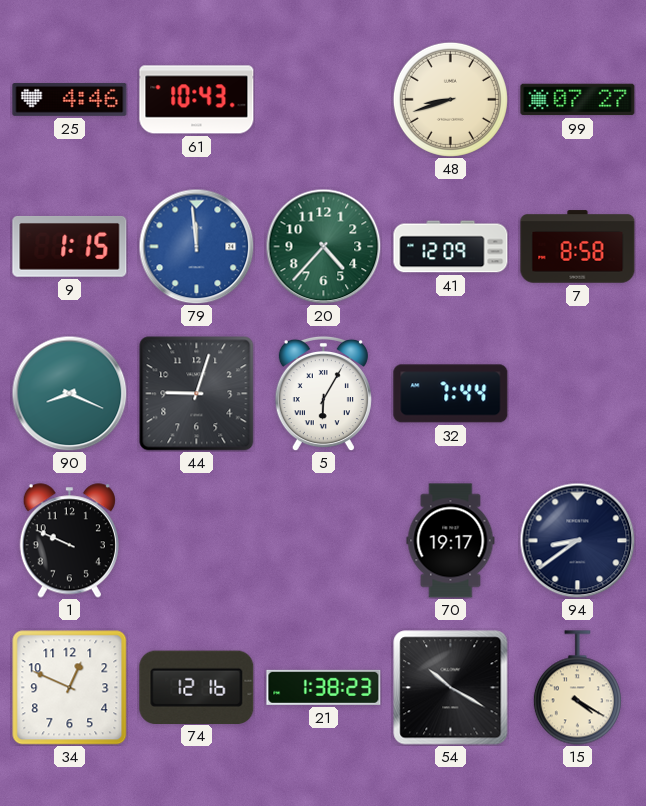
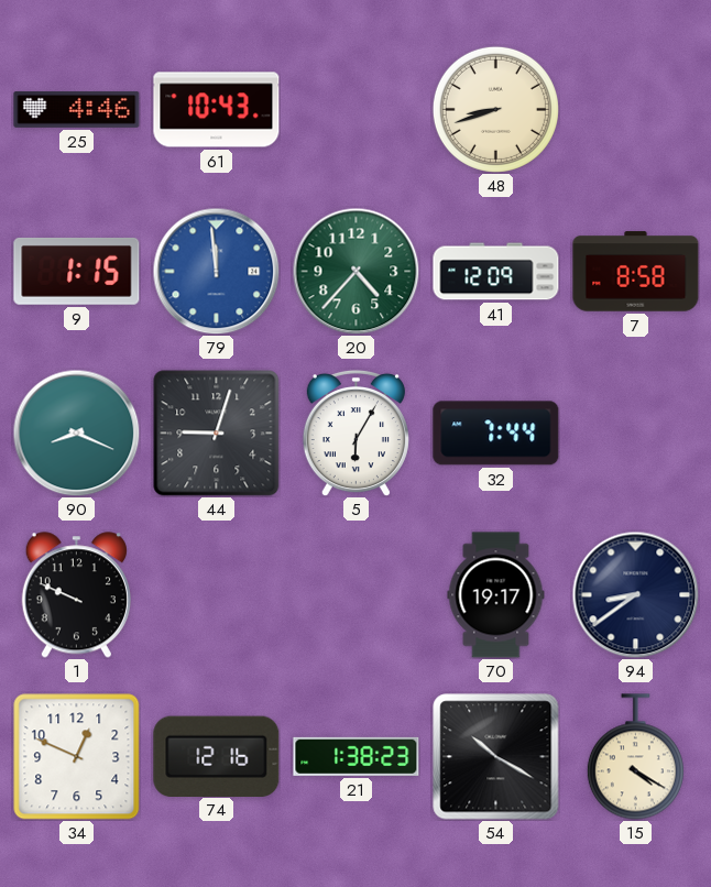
99: 07:27 -> none
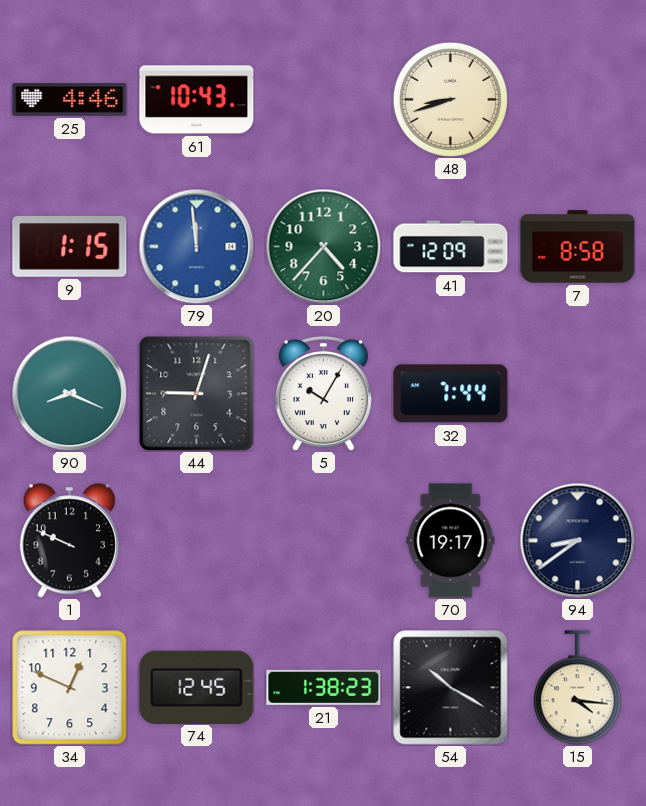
5: 6:05 -> 10:05
74: 12:16 -> 12:45
15: 4:20 -> 4:16
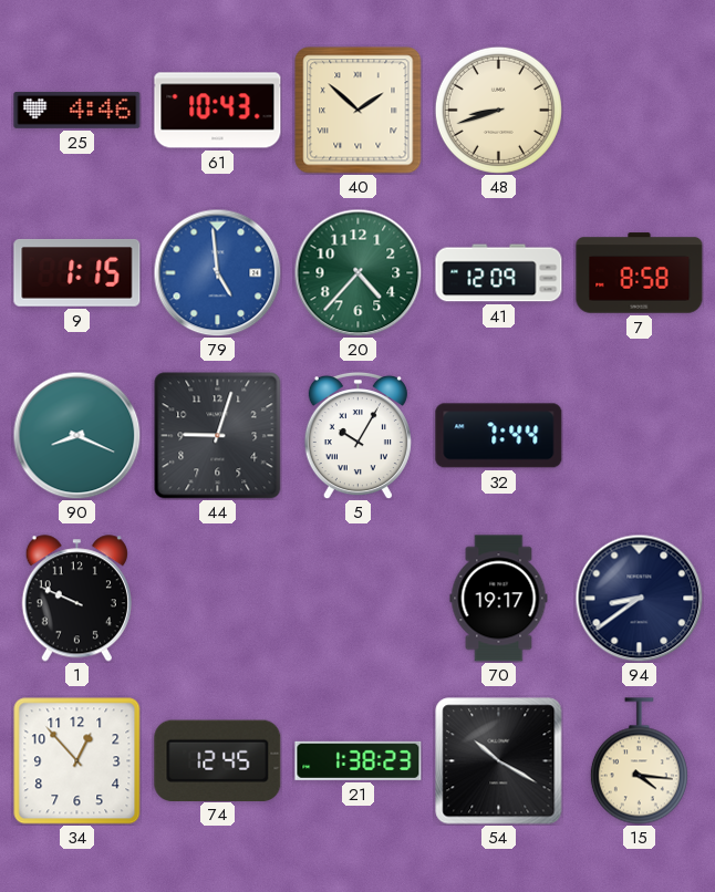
40: none -> 1:52
79: 11:59 -> 4:59
34: 12:49 -> 12:53
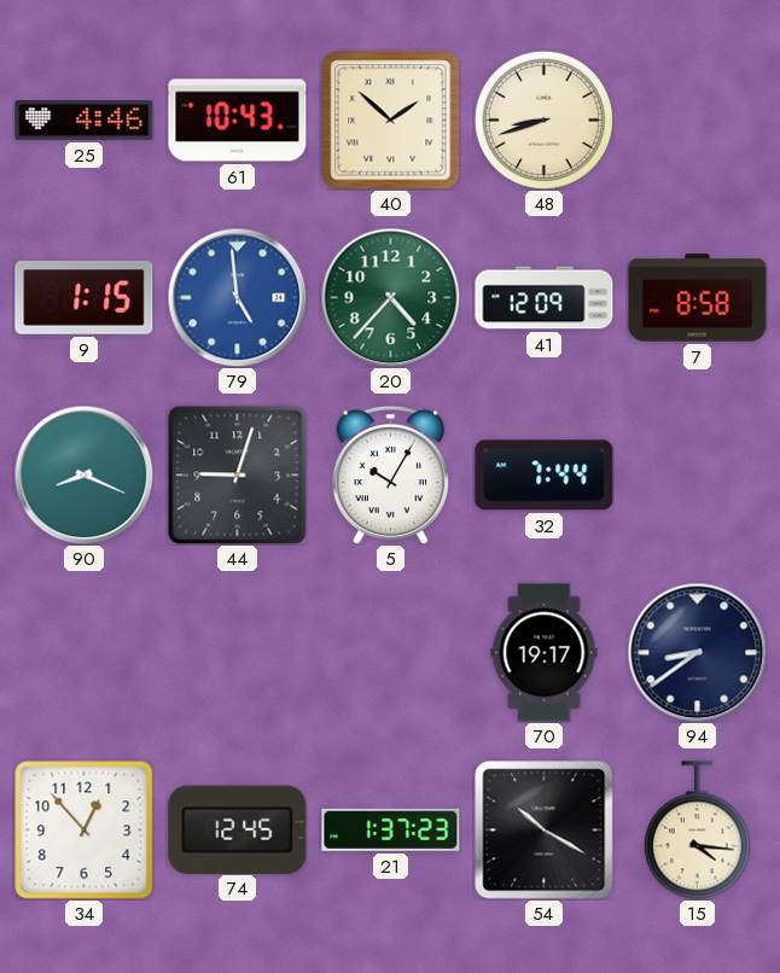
1: 9:49 -> none
21: 1:38 -> 1:37
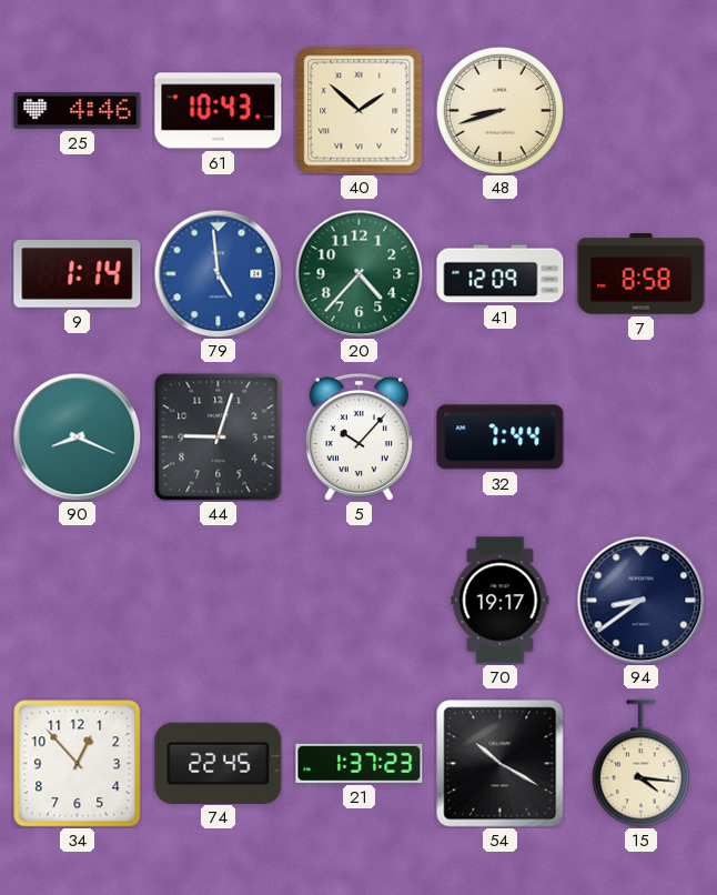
9: 1:15 -> 1:14
5: 10:05 -> 10:07
74: 12:45 -> 22:45
